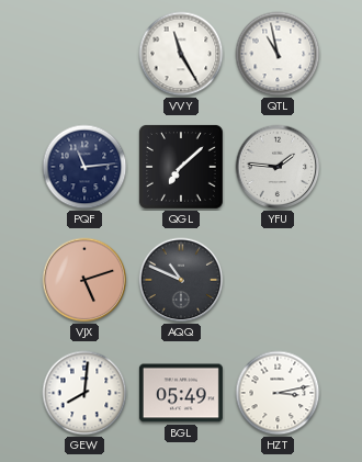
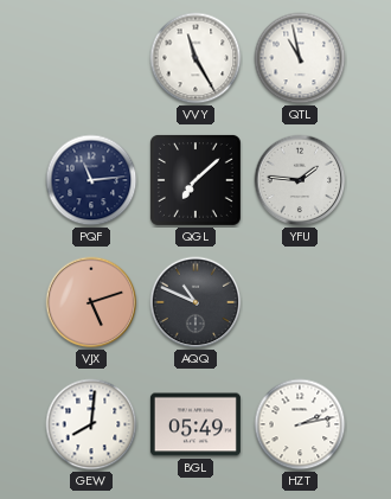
HZT: 3:13 -> 2:13
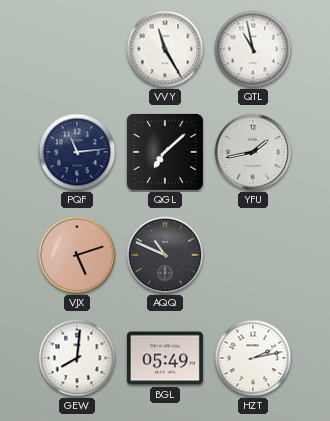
YFU: 1:46 -> 1:43
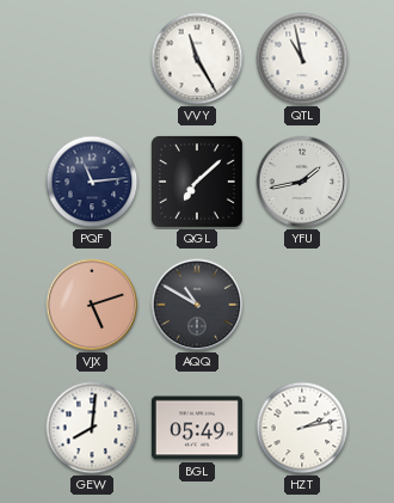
AQQ: 10:49 -> 10:50
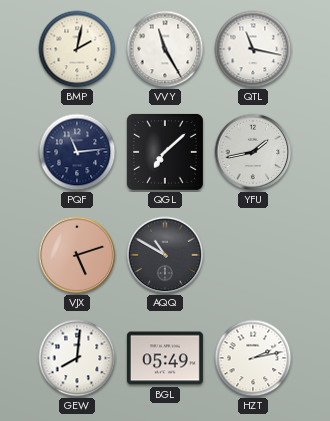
BMP: none -> 2:02
QTL: 10:58 -> 11:17
